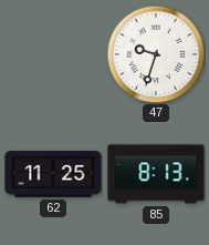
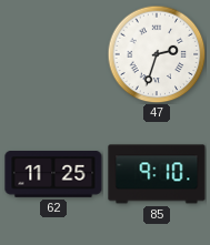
47: 9:33 -> 2:33
85: 8:13 -> 9:10
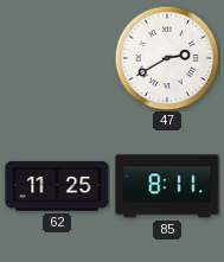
47: 2:33 -> 2:40
85: 9:10 -> 8:11
